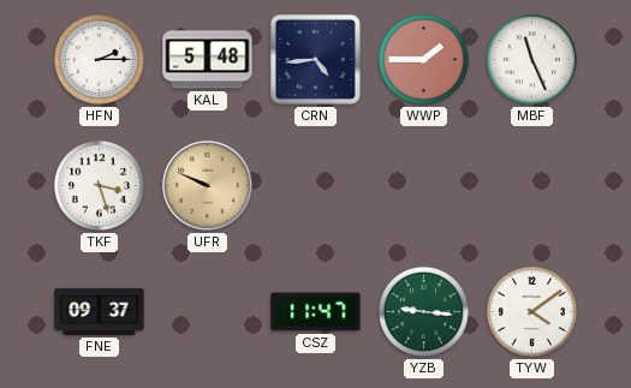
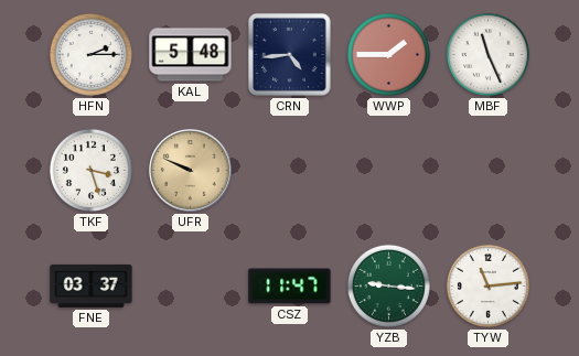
FNE: 09:37 -> 03:37
TYW: 4:09 -> 11:14
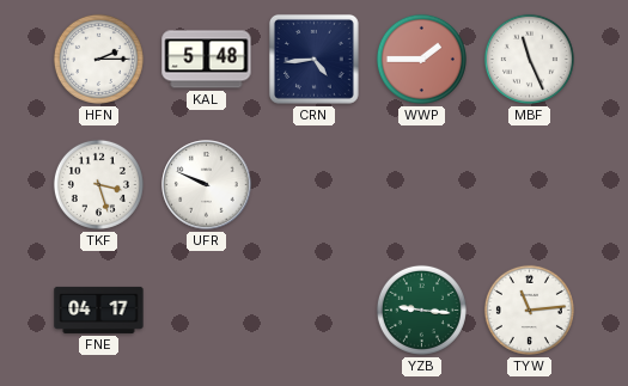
UFR dial: champagne -> white
FNE: 03:37 -> 04:17
CSZ: 11:47 -> none
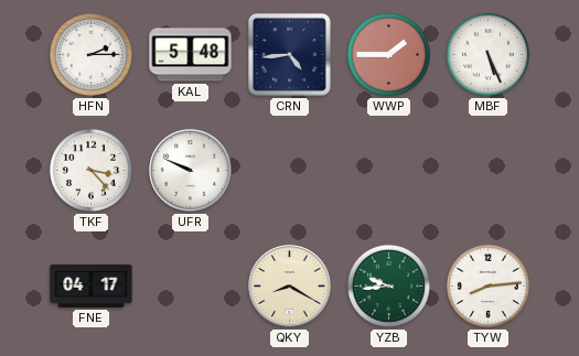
MBF: 11:26 -> 5:26
TKF: 3:27 -> 3:23
QKY: none -> 8:20
YZB: 9:16 -> 9:44
TYW: 11:14 -> 8:14
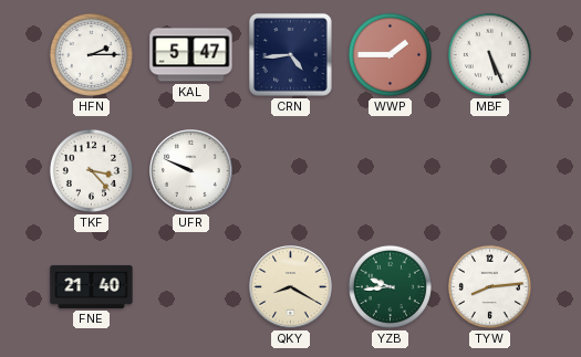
KAL: 5:48 -> 5:47
FNE: 04:17 -> 21:40
